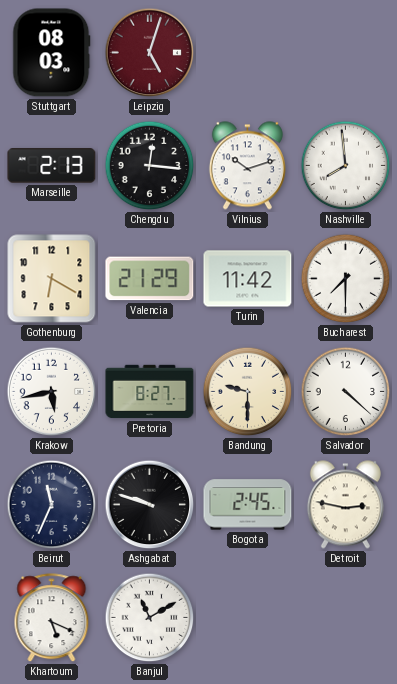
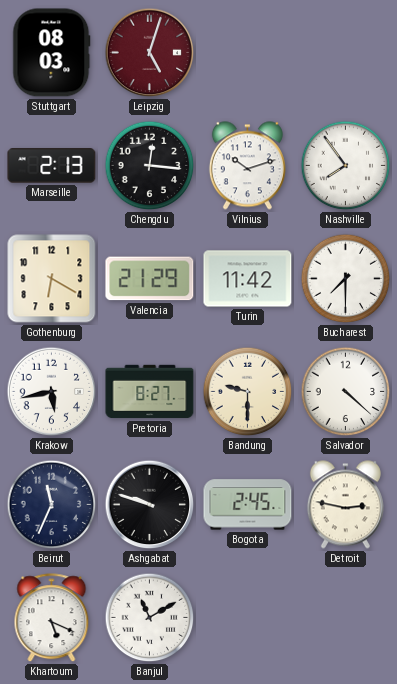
Nashville: 7:59 -> 7:54
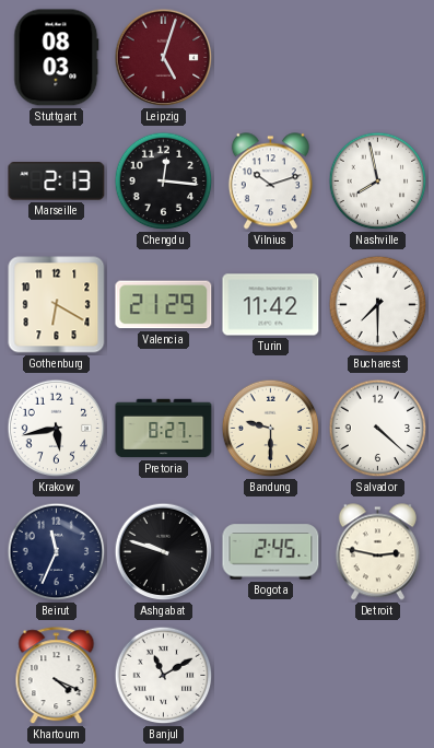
Nashville: 7:54 -> 7:58
Khartoum: 5:19 -> 4:19
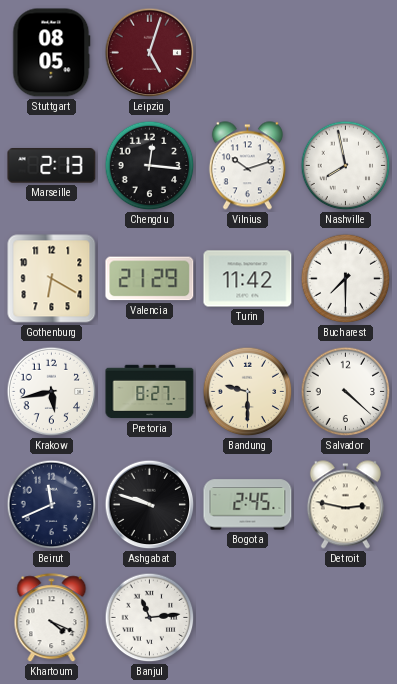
Stuttgart: 08:03 -> 08:05
Beirut: 11:34 -> 11:41
Banjul: 11:10 -> 11:14
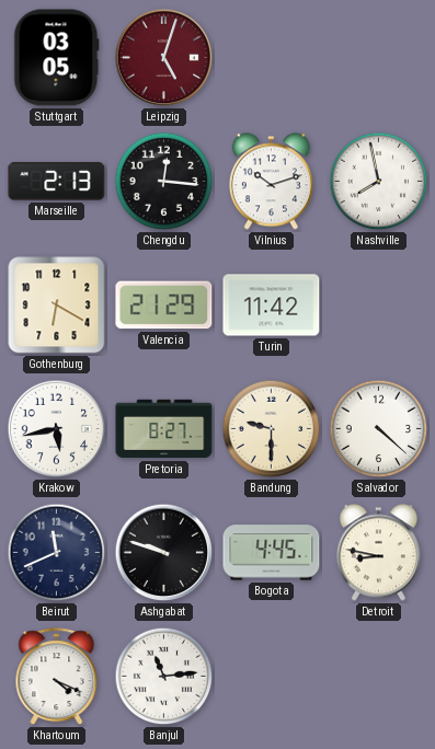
Stuttgart: 08:05 -> 03:05
Bucharest: 7:30 -> none
Bogota: 2:45 -> 4:45
Detroit: 2:47 -> 8:47
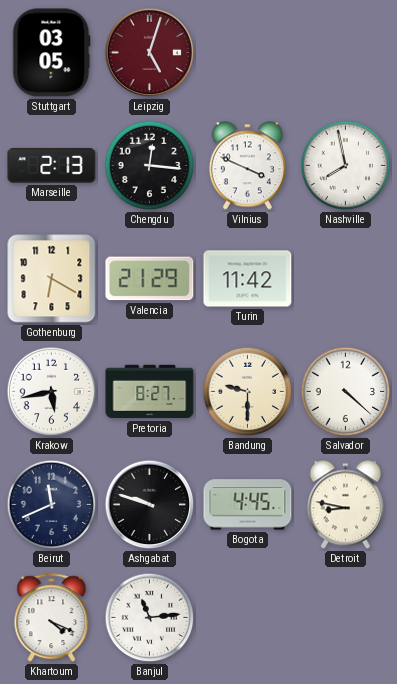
Vilnius: 10:12 -> 3:49
